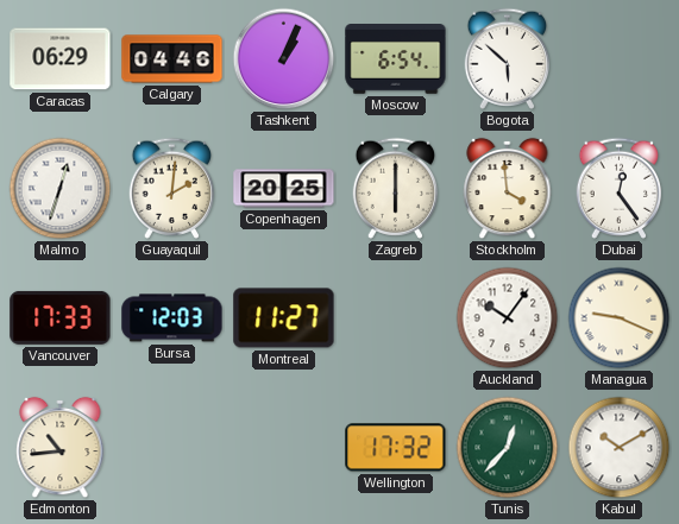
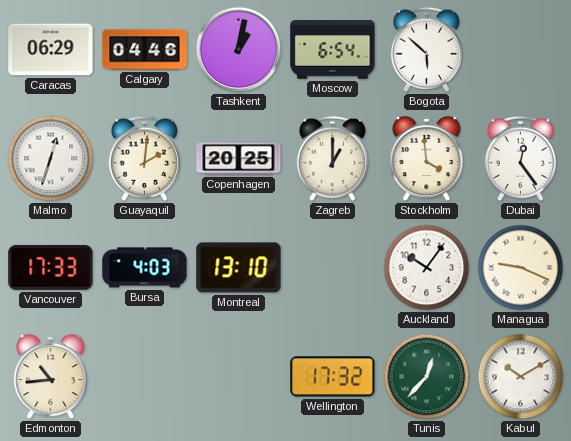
Tashkent: 1:04 -> 1:02
Zagreb: 6:00 -> 1:00
Bursa: 12:03 -> 4:03
Montreal: 11:27 -> 13:10
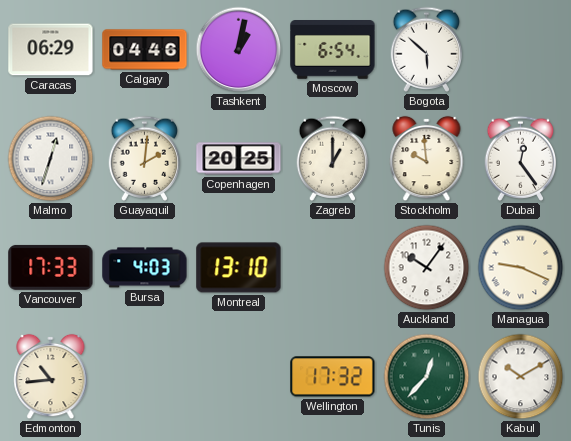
Stockholm: 3:59 -> 9:59
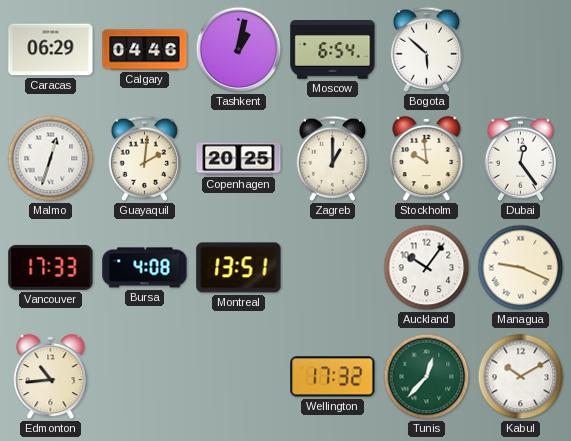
Bursa: 4:03 -> 4:08
Montreal: 13:10 -> 13:51
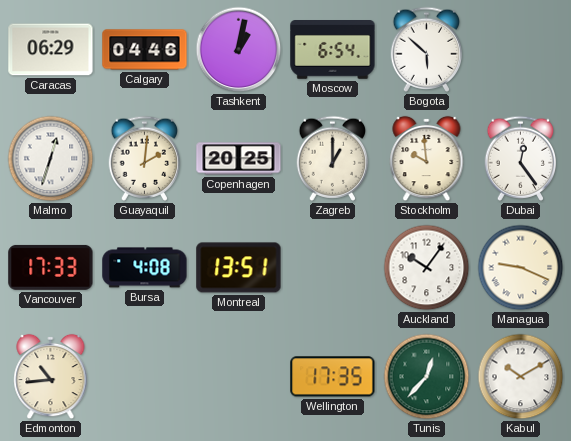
Wellington: 17:32 -> 17:35
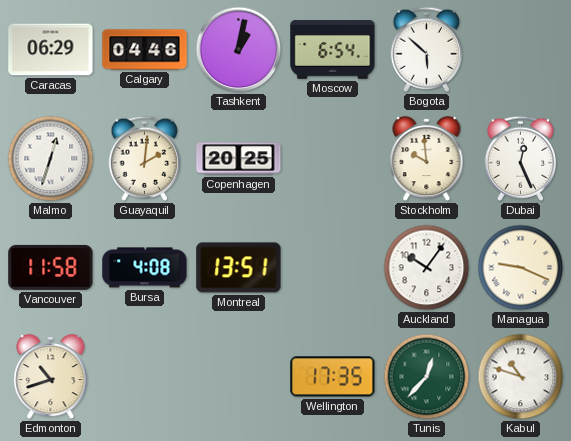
Zagreb: 1:00 -> none
Dubai: 12:24 -> 12:26
Vancouver: 17:33 -> 11:58
Edmonton: 10:44 -> 10:42
Kabul: 10:10 -> 10:48
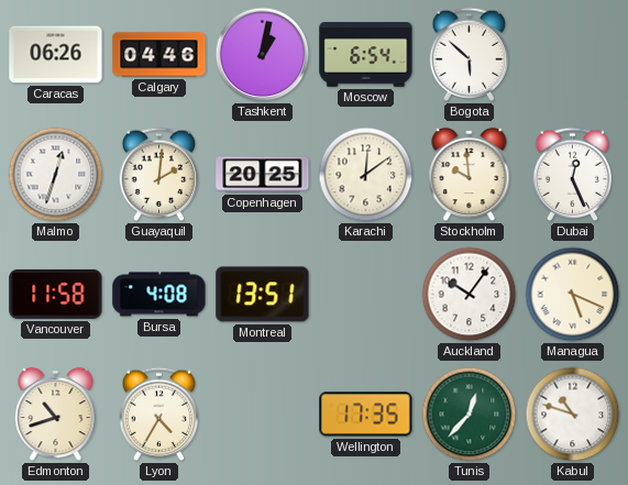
Caracas: 06:29 -> 06:26
Karachi: none -> 12:09
Managua: 9:19 -> 5:19
Lyon: none -> 4:35
